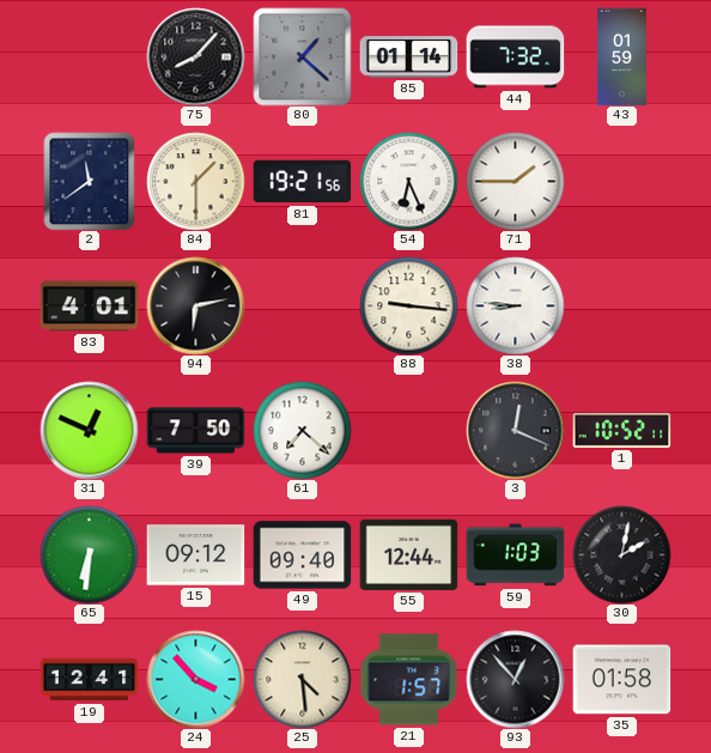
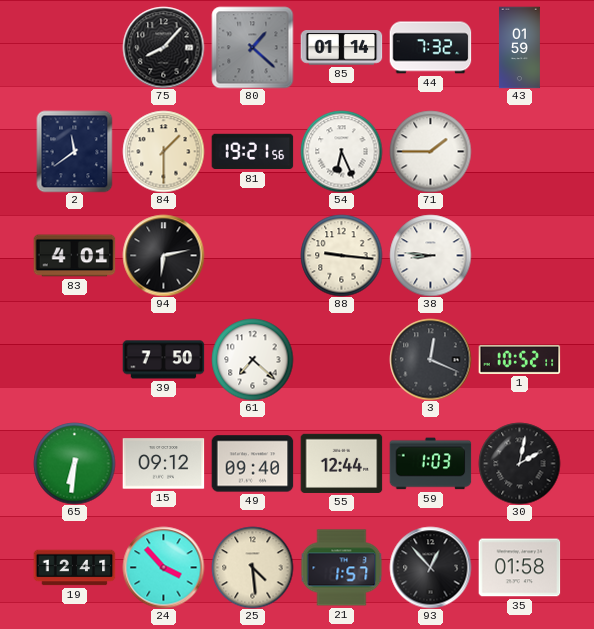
31: 12:49 -> none
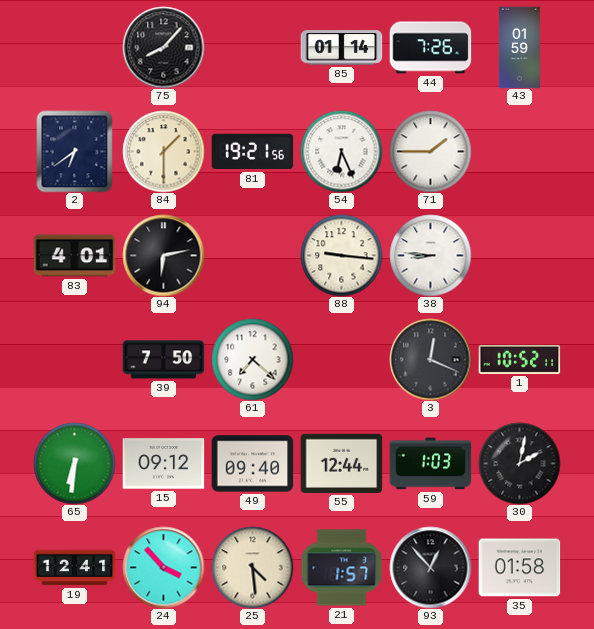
80: 1:22 -> none
44: 7:32 -> 7:26
2: 11:39 -> 6:39
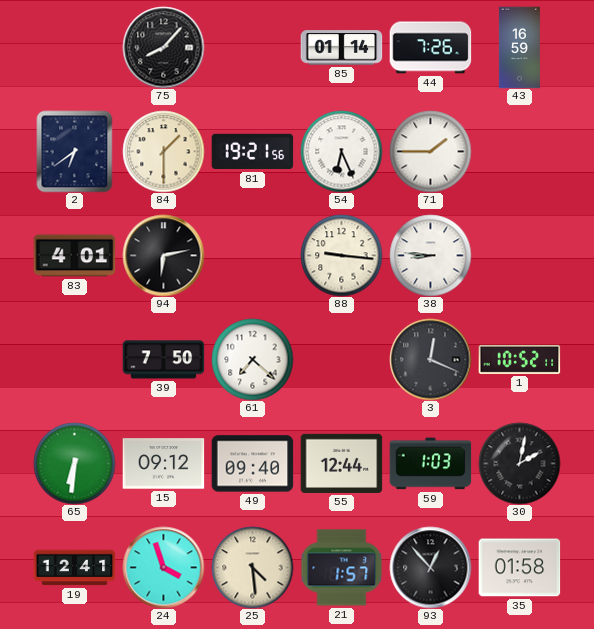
43: 01:59 -> 16:59
24: 3:53 -> 3:57
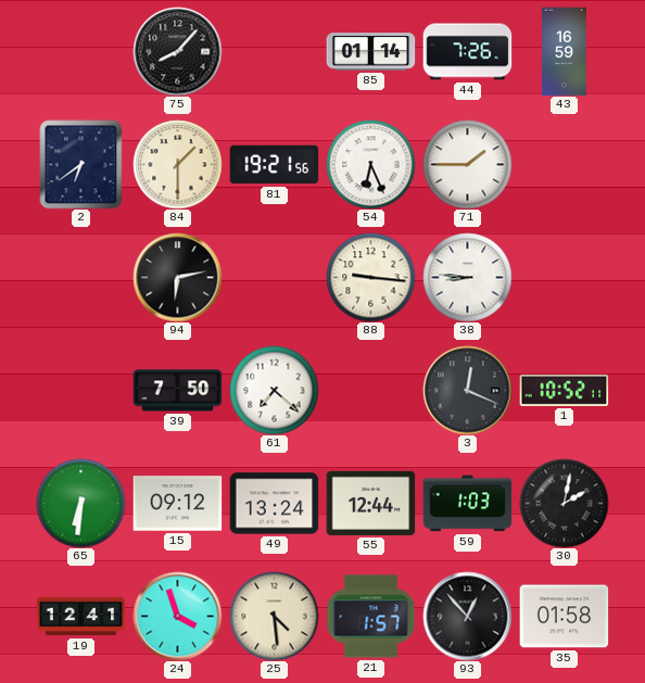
83: 4:01 -> none
49: 09:40 -> 13:24
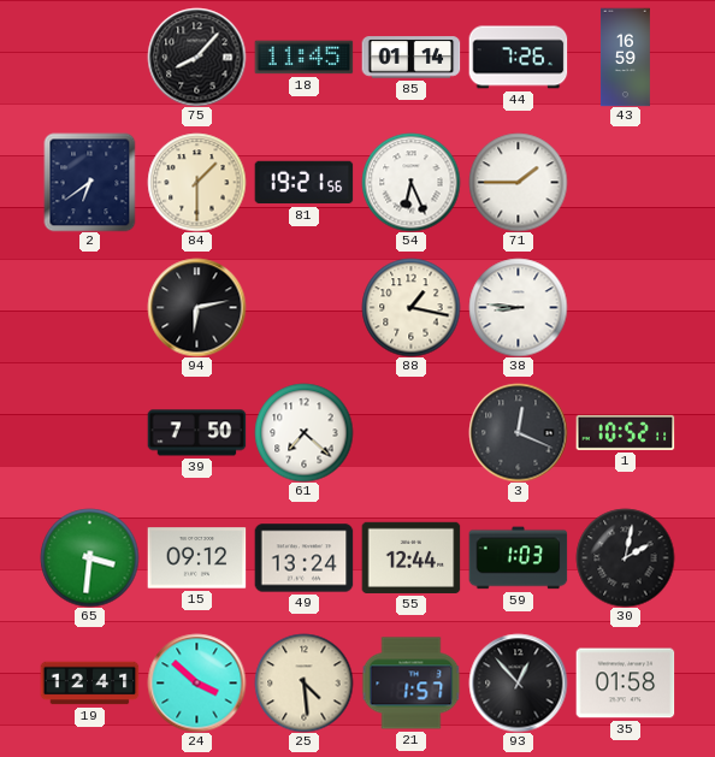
18: none -> 11:45
88: 9:16 -> 1:17
65: 6:31 -> 3:31
24: 3:57 -> 3:52
